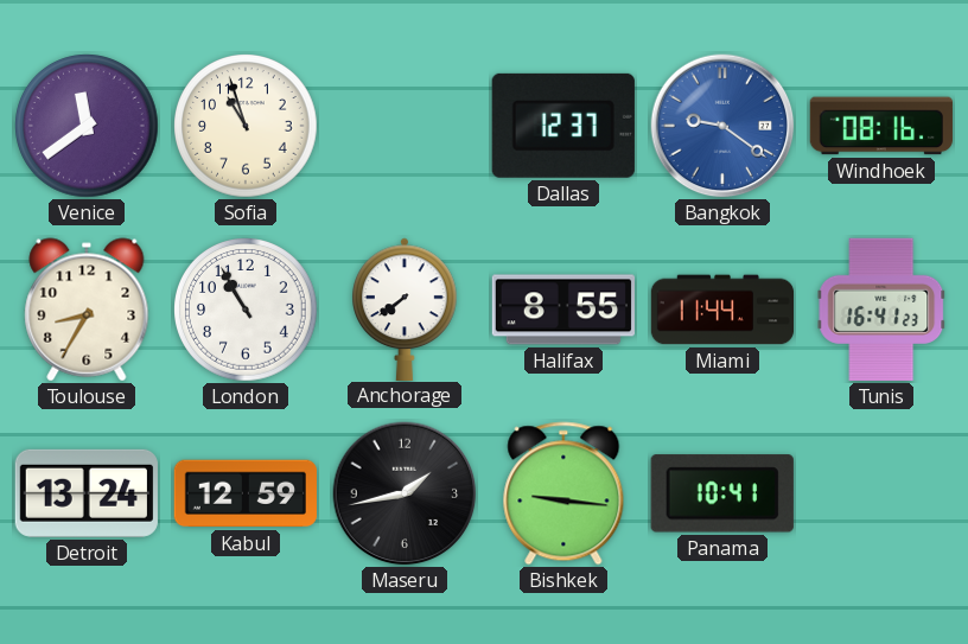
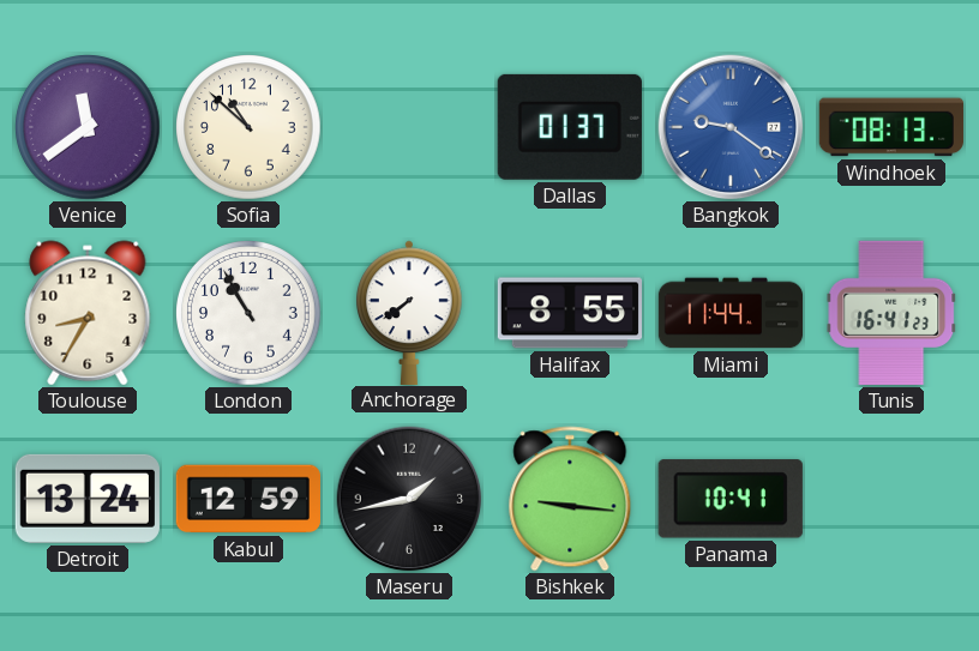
Sofia: 10:57 -> 10:52
Dallas: 12:37 -> 01:37
Windhoek: 08:16 -> 08:13
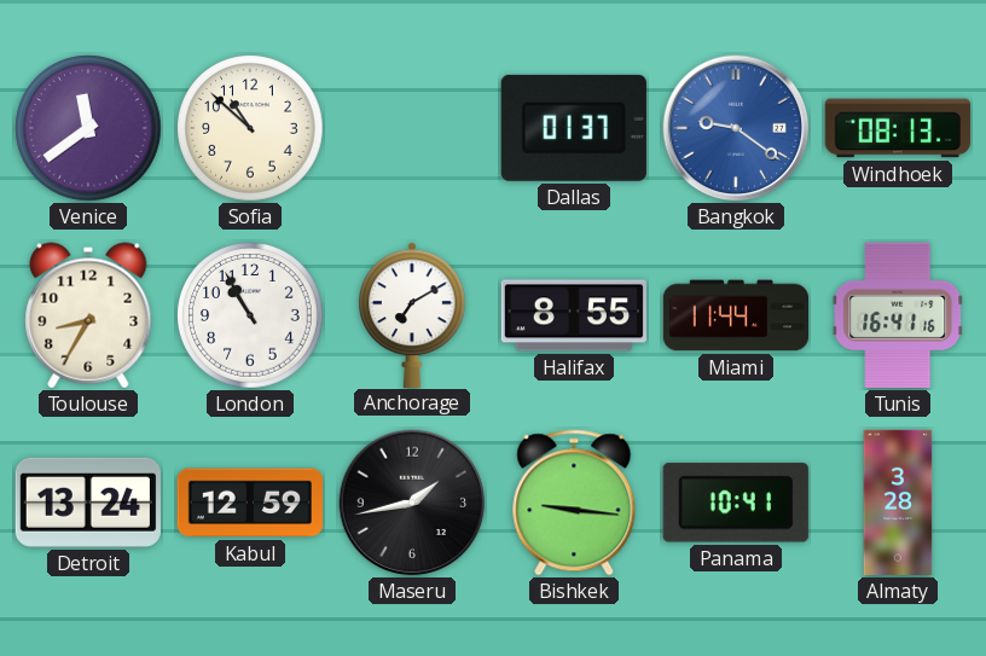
Anchorage: 7:39 -> 7:10
Tunis: 16:41:23 -> 16:41:16
Almaty: none -> 3:28
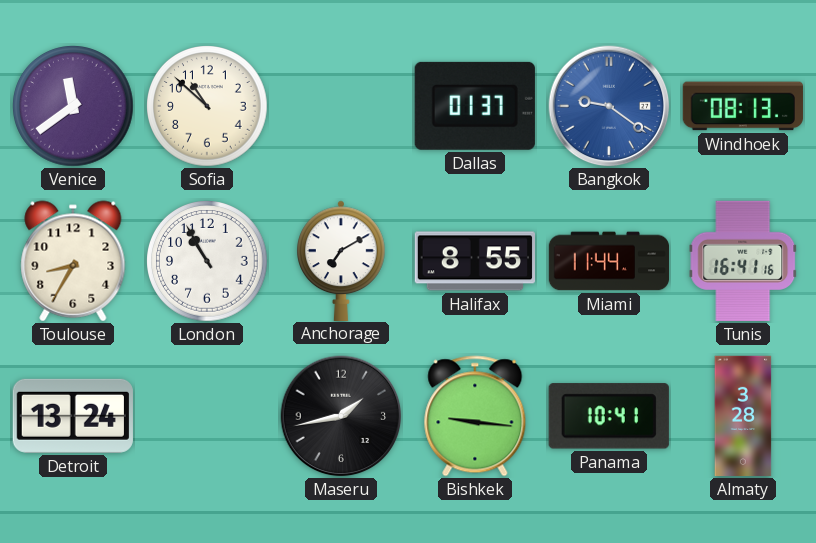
Kabul: 12:59 -> none
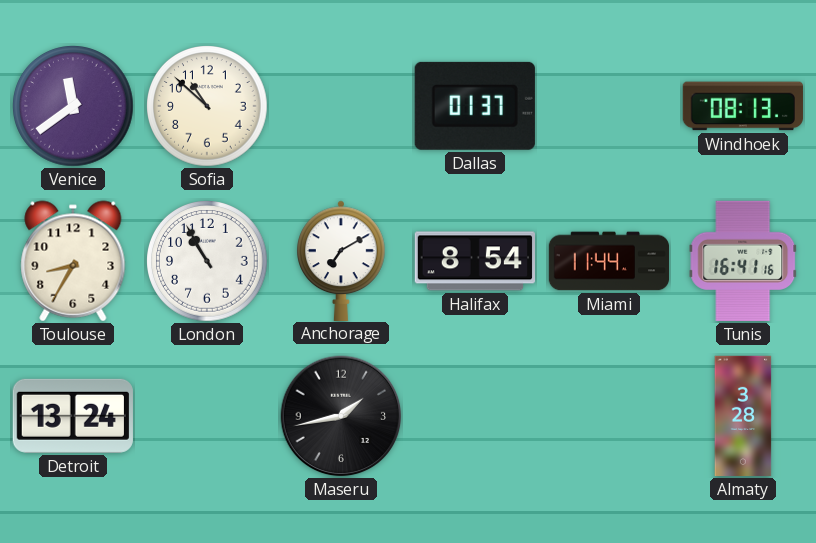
Bangkok: 9:21 -> none
Halifax: 8:55 -> 8:54
Bishkek: 9:16 -> none
Panama: 10:41 -> none
